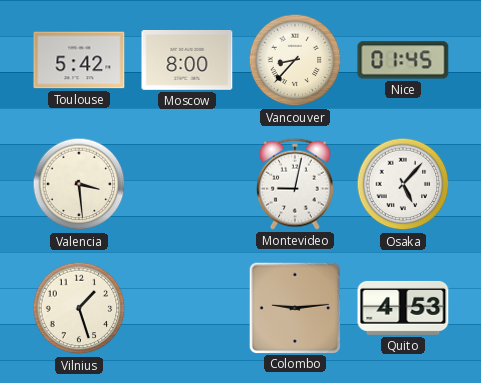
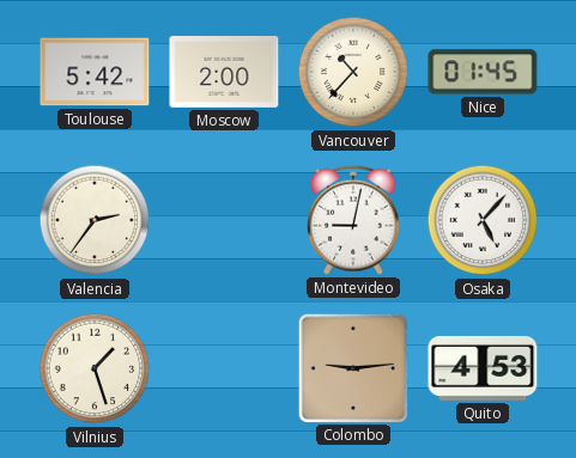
Moscow: 8:00 -> 2:00
Vancouver: 8:37 -> 10:37
Valencia: 3:29 -> 2:36
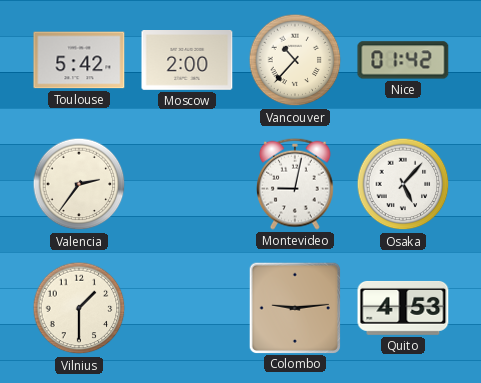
Nice: 01:45 -> 01:42
Vilnius: 1:27 -> 1:30
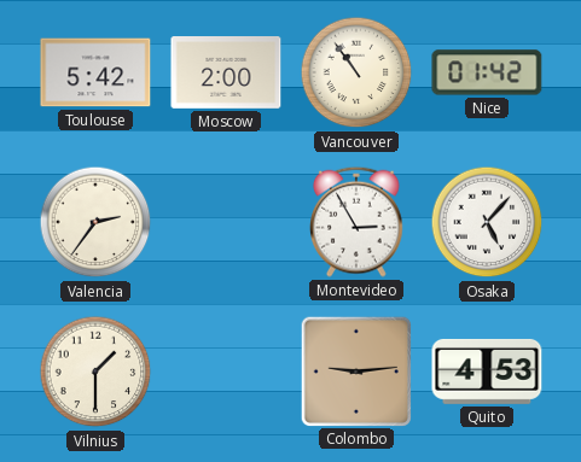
Vancouver: 10:37 -> 10:54
Montevideo: 9:02 -> 2:55
